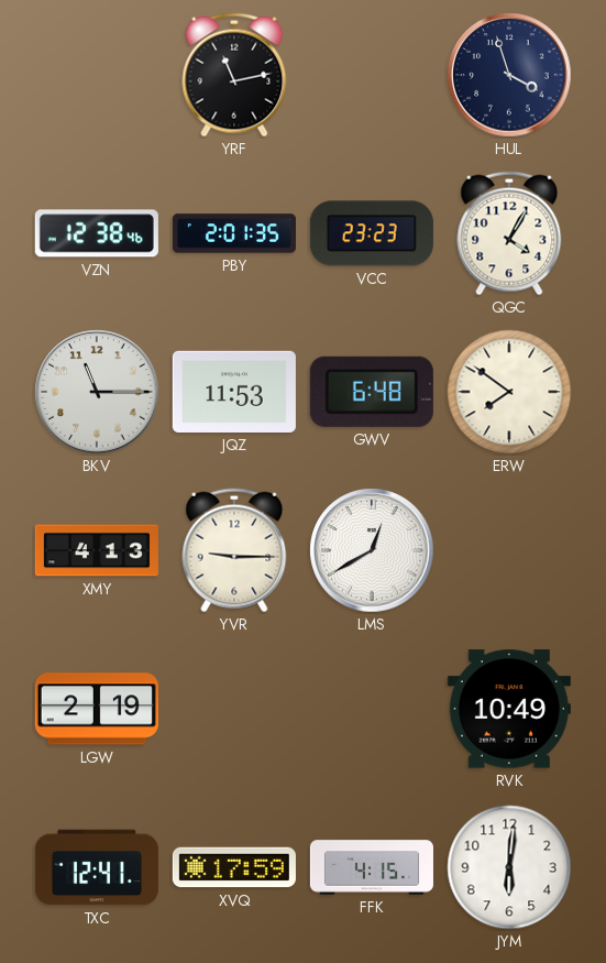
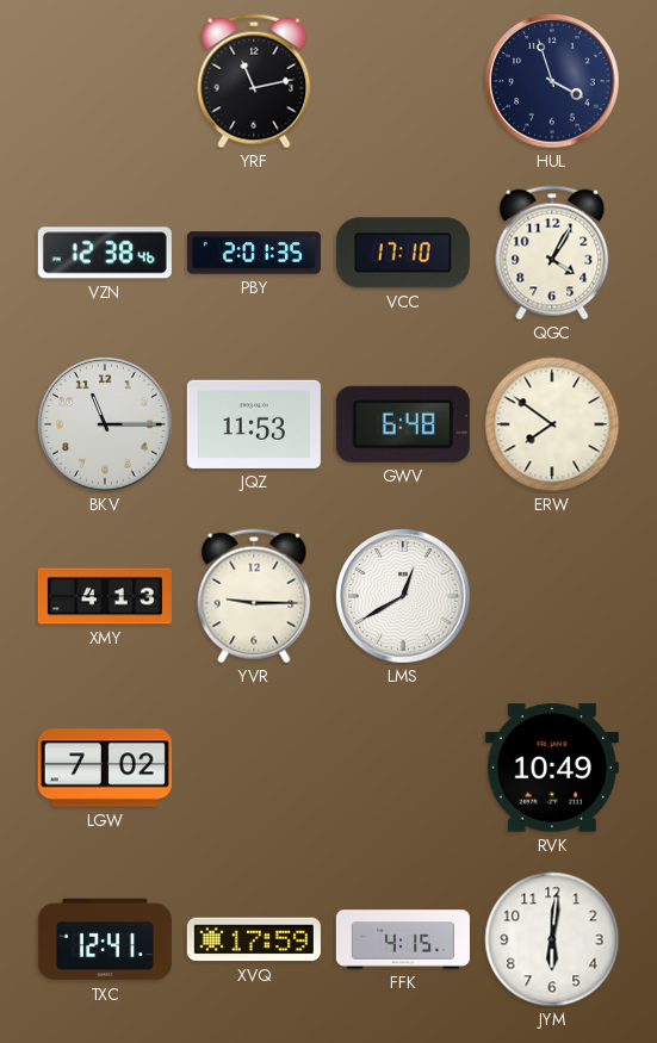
VCC: 23:23 -> 17:10
LGW: 2:19 -> 7:02
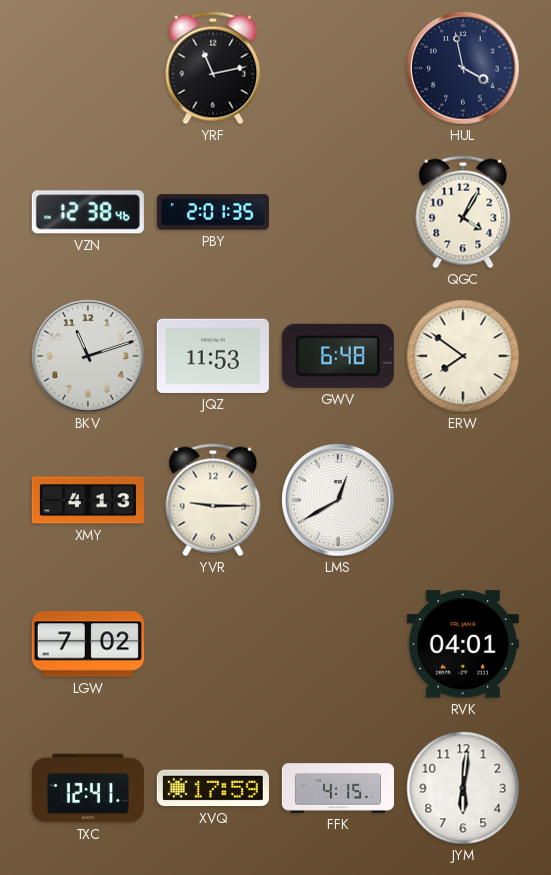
HUL: 3:57 -> 3:58
VCC: 17:10 -> none
BKV: 11:15 -> 11:12
RVK: 10:49 -> 04:01
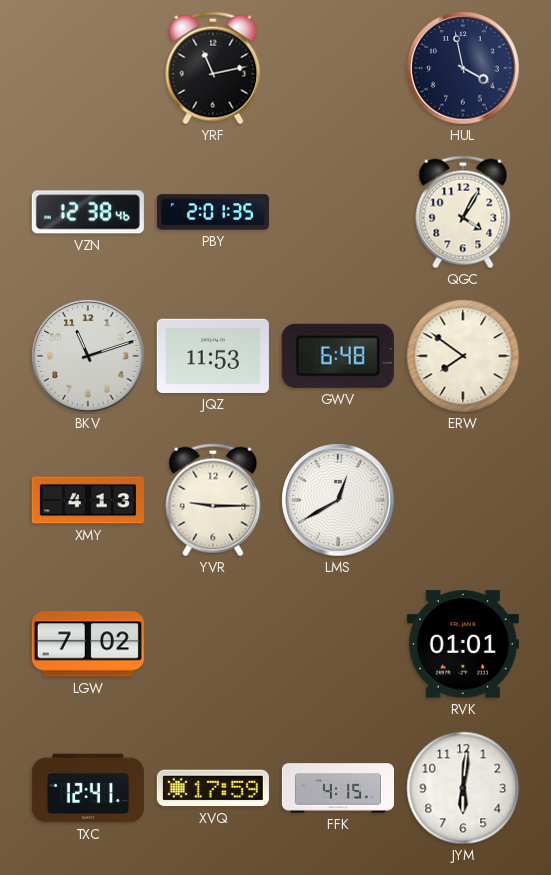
RVK: 04:01 -> 01:01
